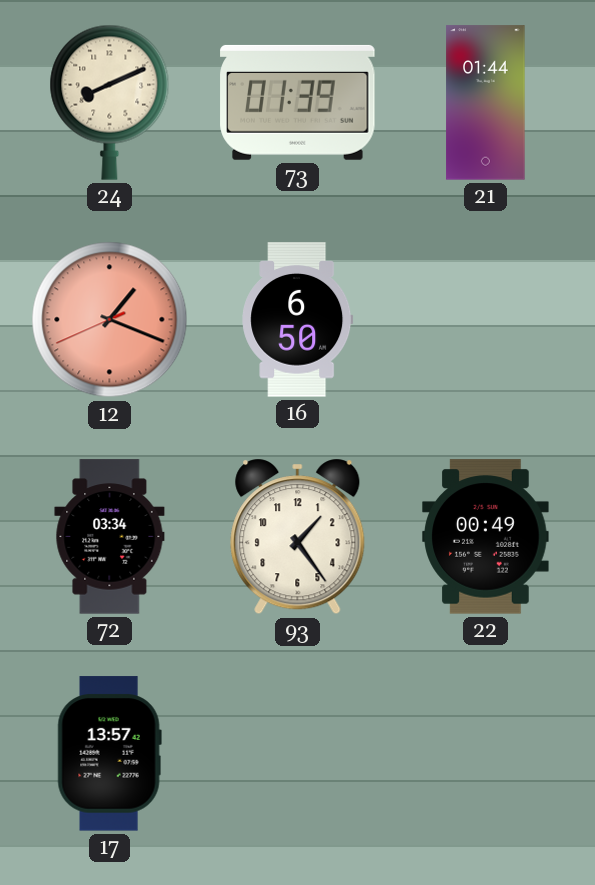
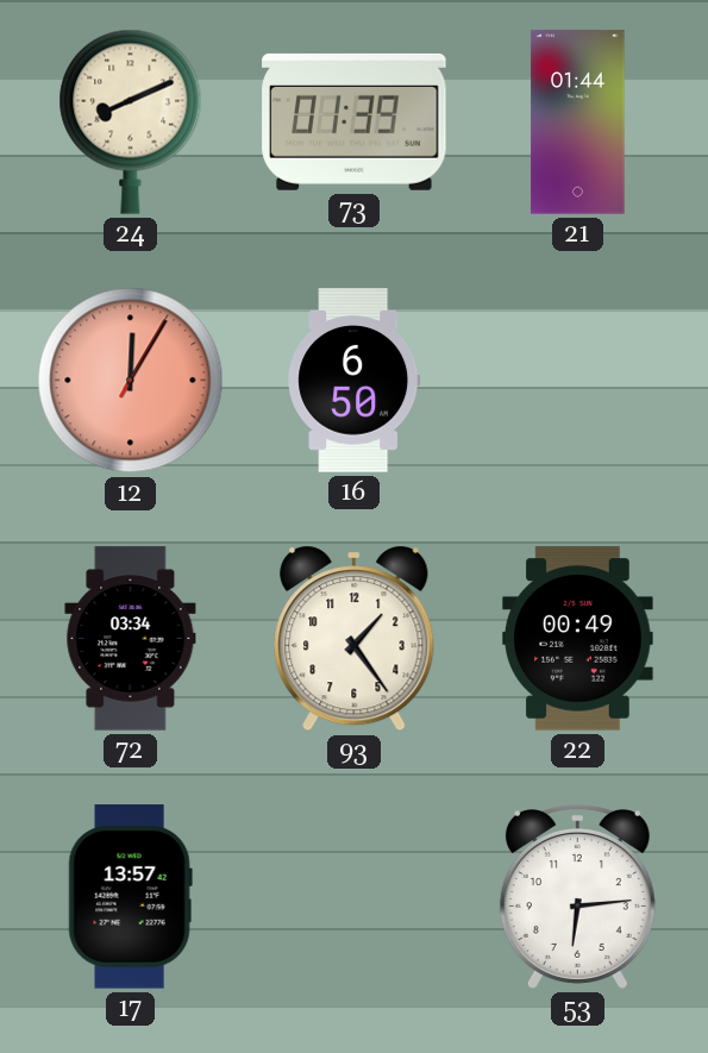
12: 1:18 -> 12:05
53: none -> 6:14
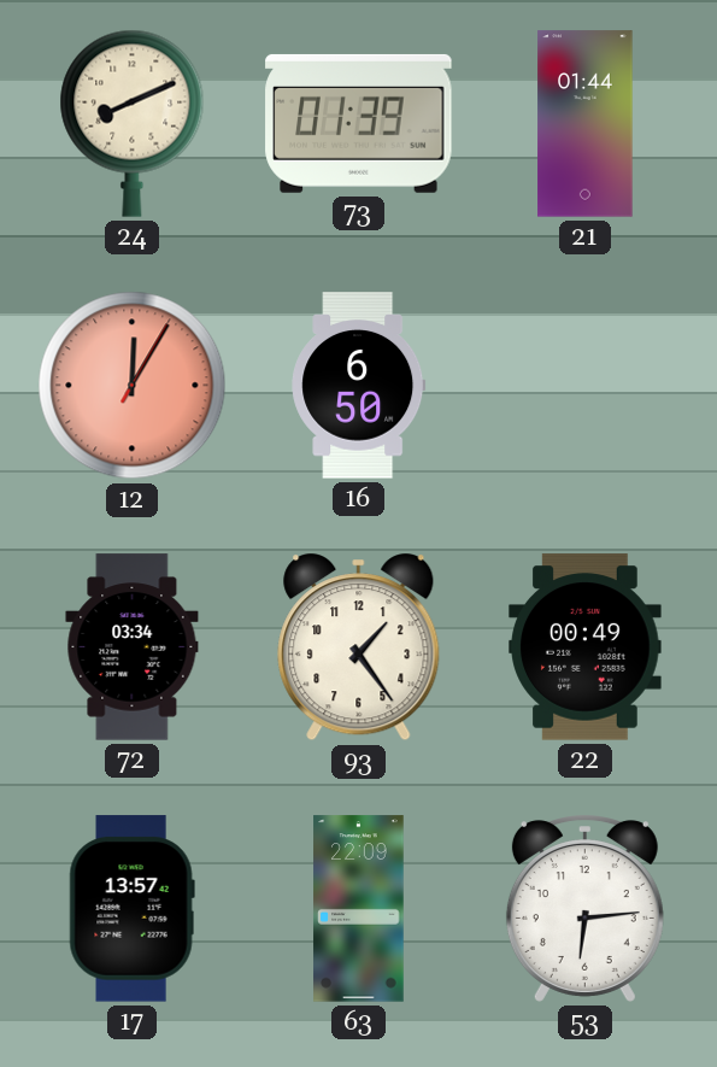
63: none -> 22:09
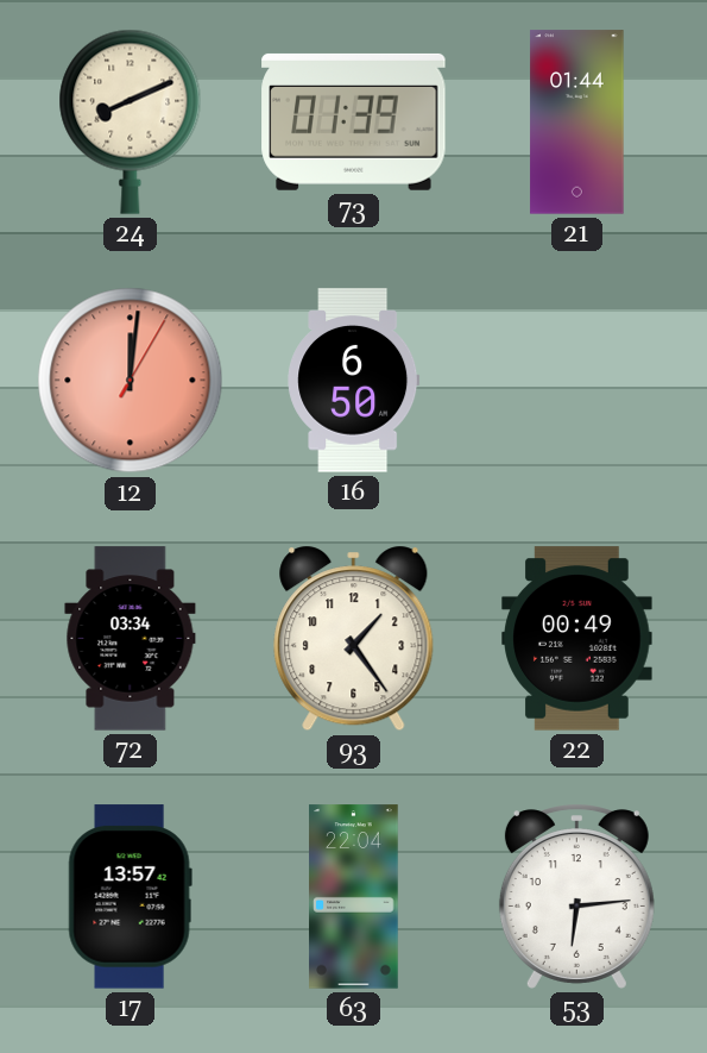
12: 12:05 -> 12:01
63: 22:09 -> 22:04
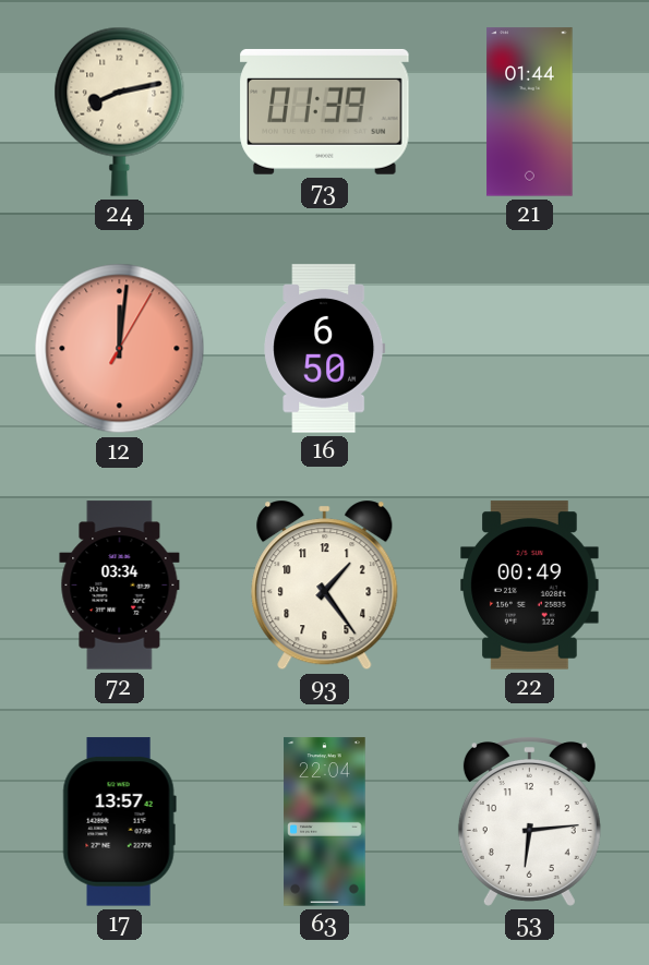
24: 8:11 -> 8:13
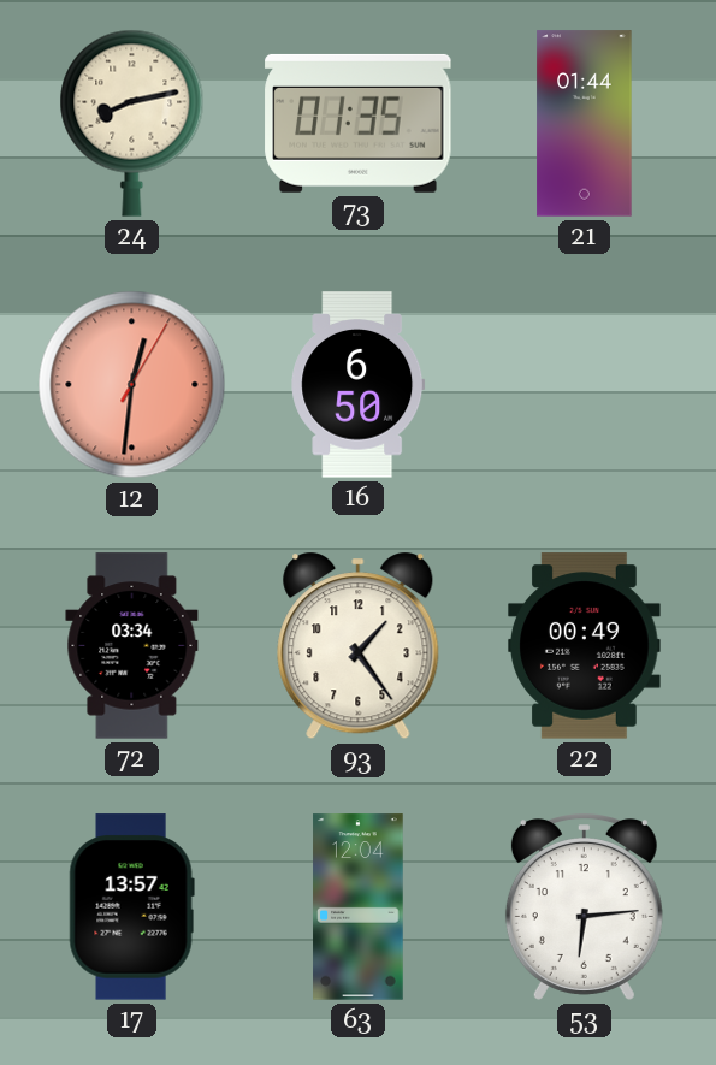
73: 01:39 -> 01:35
12: 12:01 -> 12:31
63: 22:04 -> 12:04
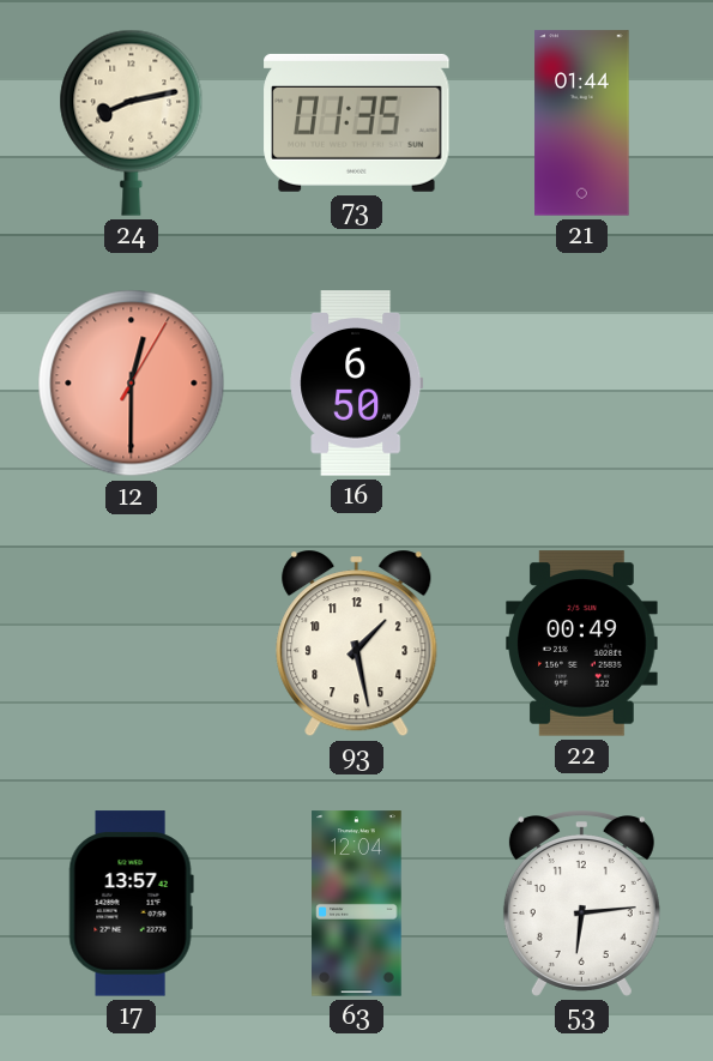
12: 12:31 -> 12:30
72: 03:34 -> none
93: 1:24 -> 1:28
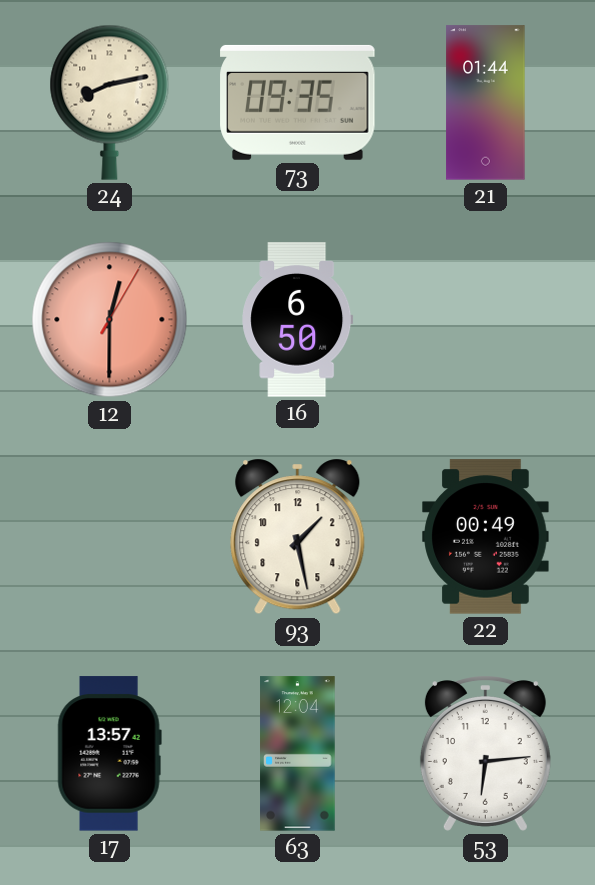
73: 01:35 -> 09:35
